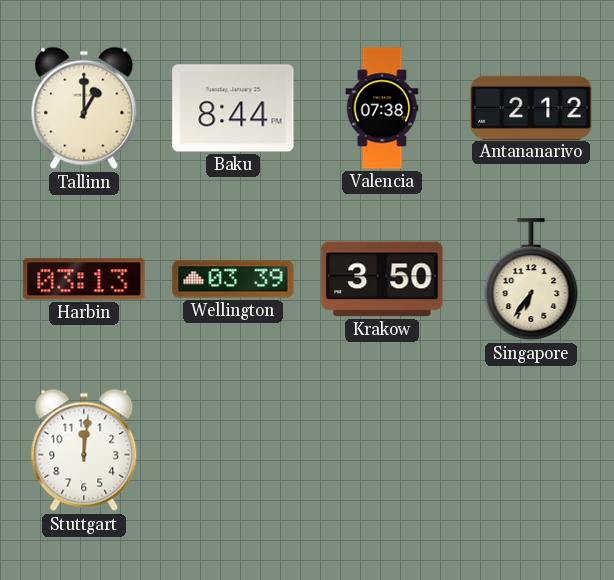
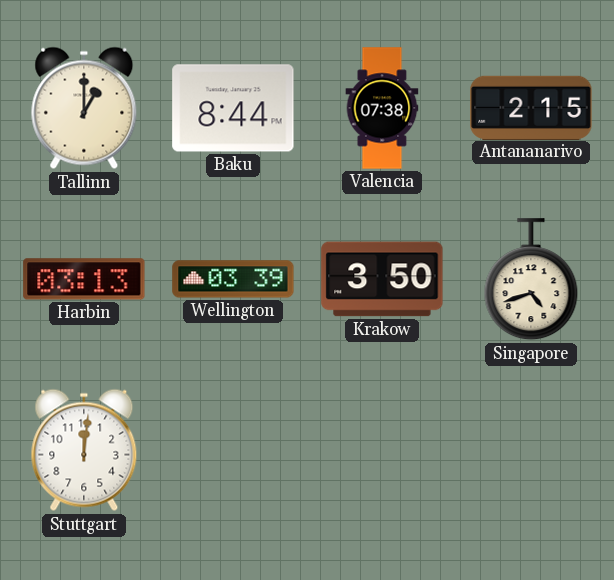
Antananarivo: 2:12 -> 2:15
Singapore: 6:36 -> 4:42
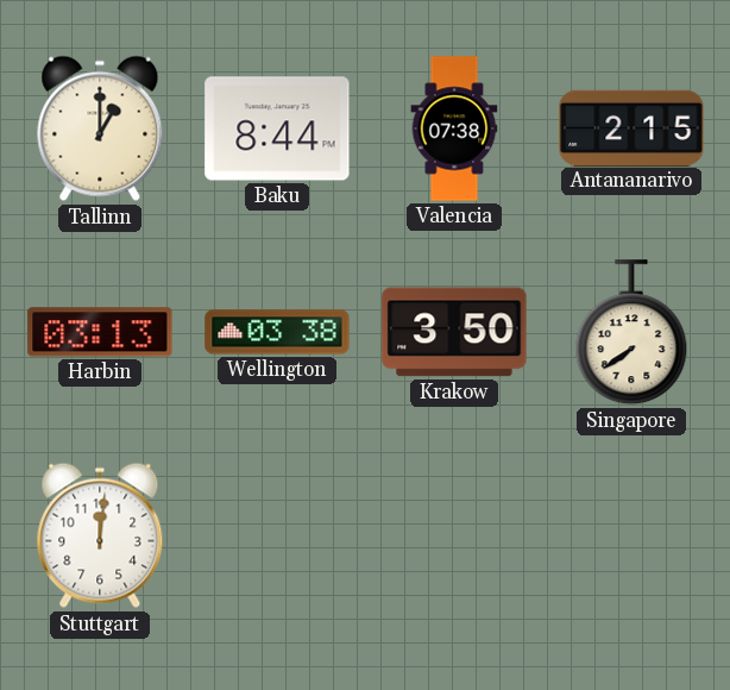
Wellington: 03:39 -> 03:38
Singapore: 4:42 -> 7:39
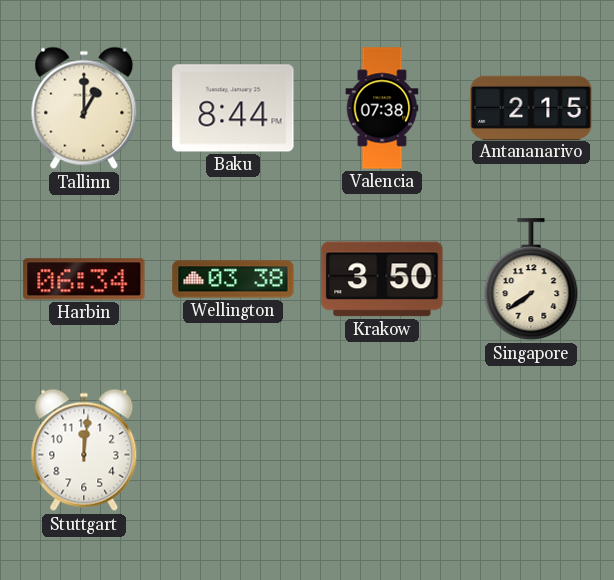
Harbin: 03:13 -> 06:34
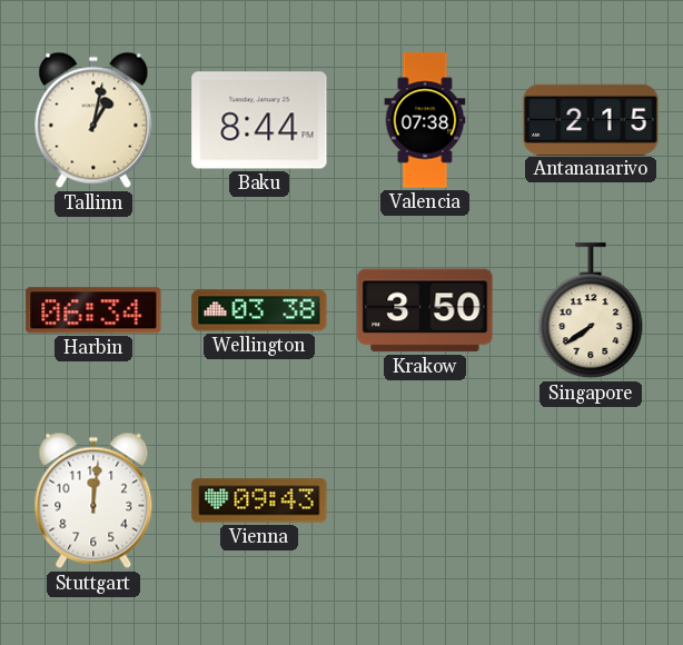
Tallinn: 1:00 -> 1:02
Vienna: none -> 09:43
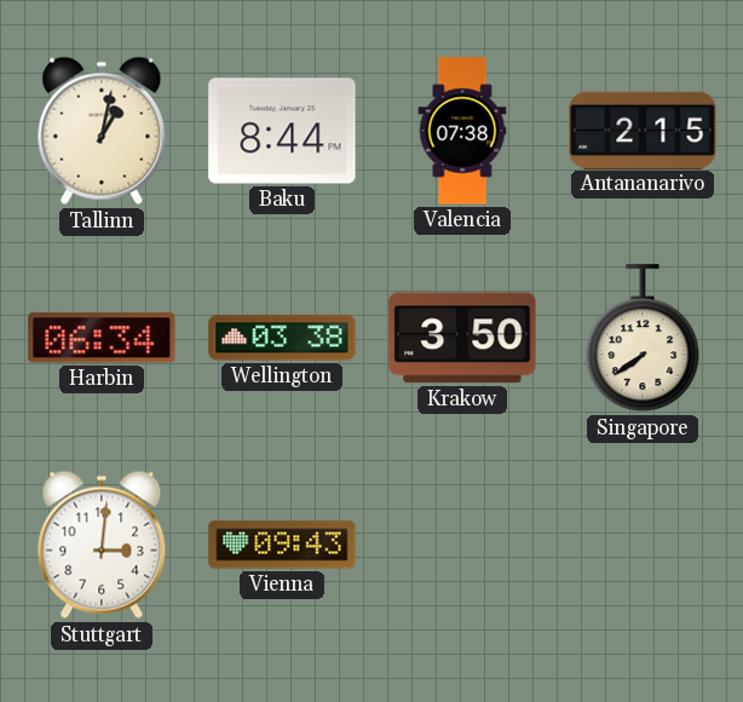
Stuttgart: 12:01 -> 3:01
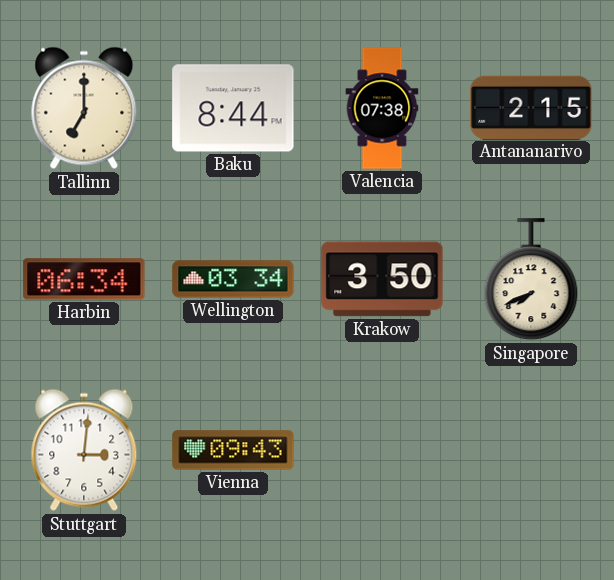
Tallinn: 1:02 -> 7:00
Wellington: 03:38 -> 03:34
Singapore: 7:39 -> 7:41
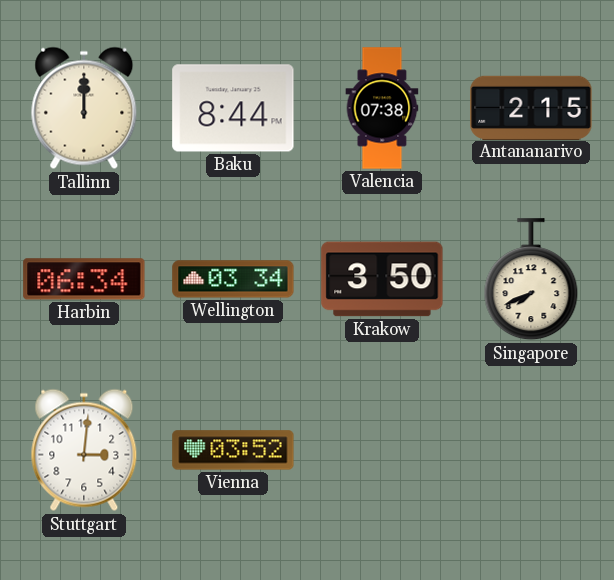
Tallinn: 7:00 -> 12:00
Vienna: 09:43 -> 03:52
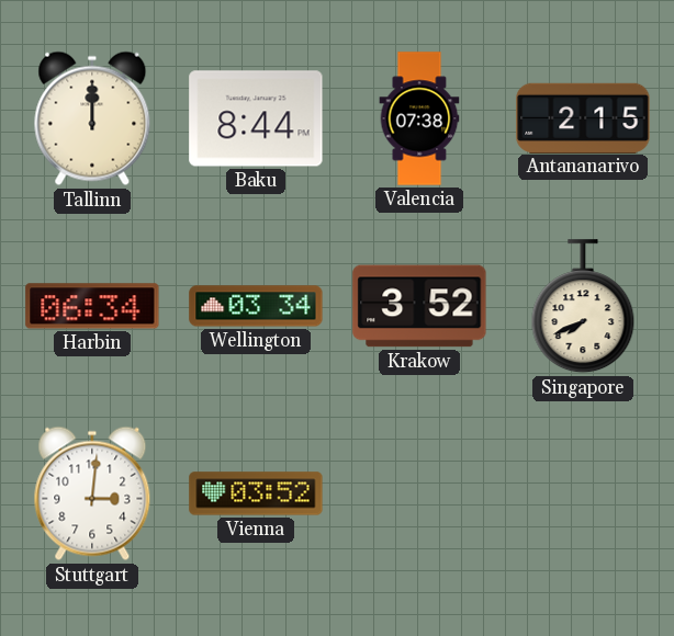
Krakow: 3:50 -> 3:52
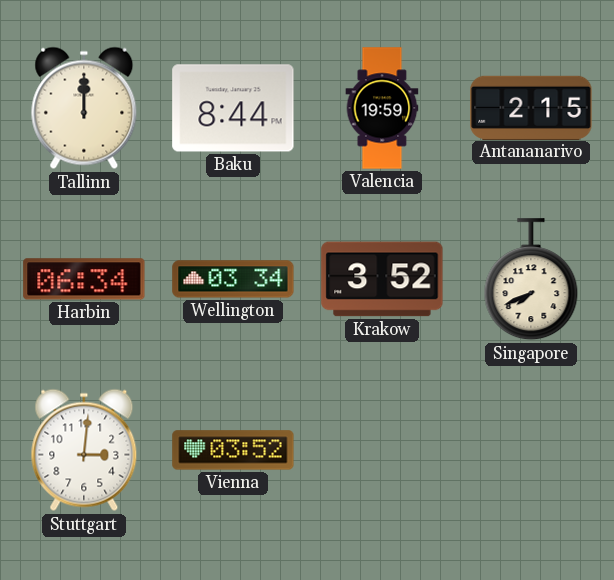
Valencia: 07:38 -> 19:59
